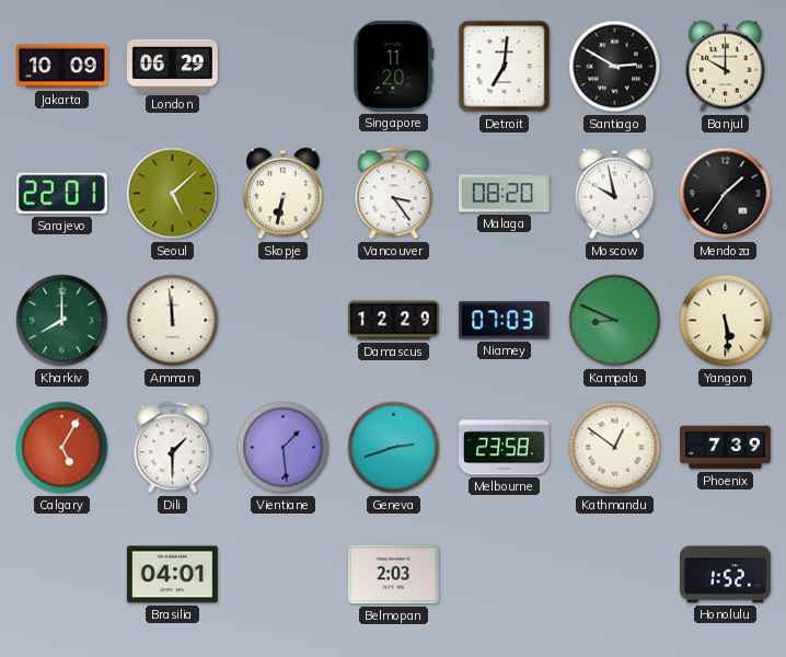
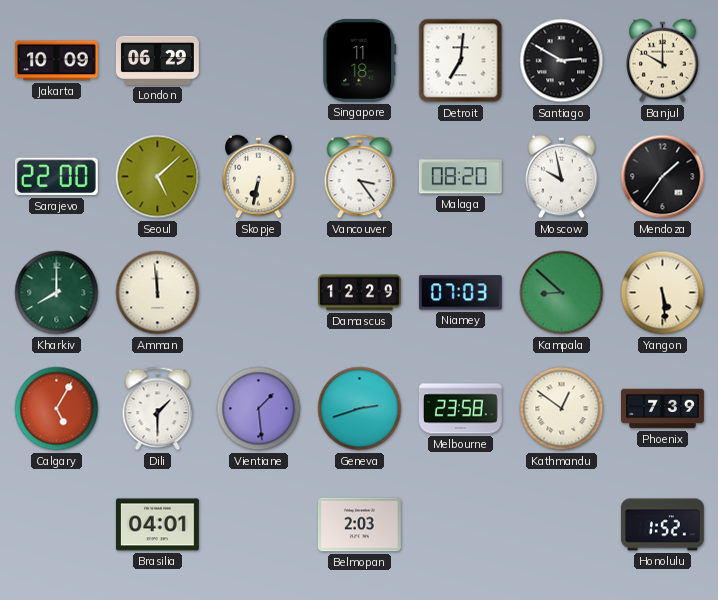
Singapore: 11:20 -> 11:18
Sarajevo: 22:01 -> 22:00
Kampala: 8:49 -> 8:52
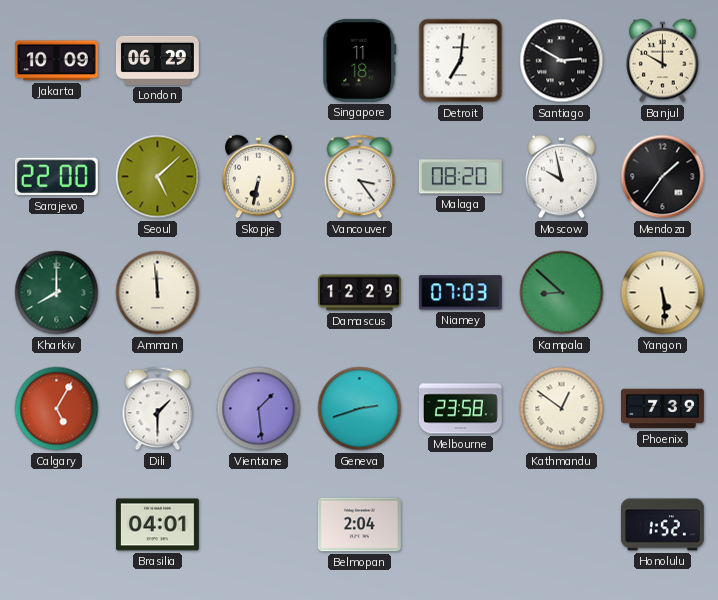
Belmopan: 2:03 -> 2:04
